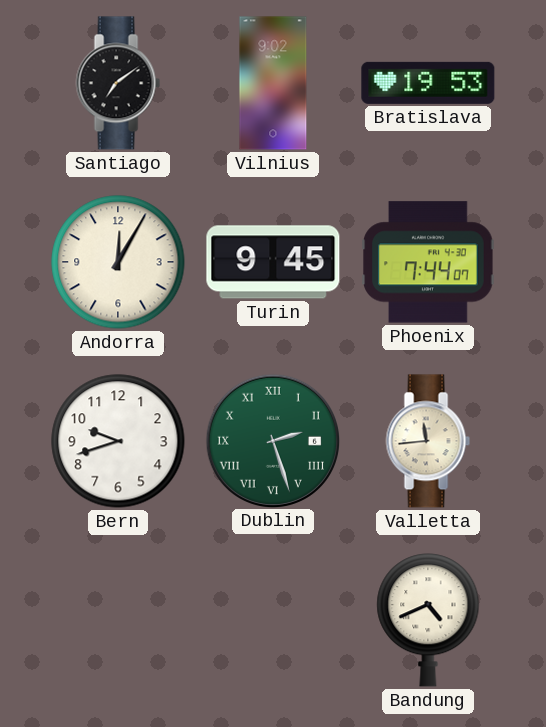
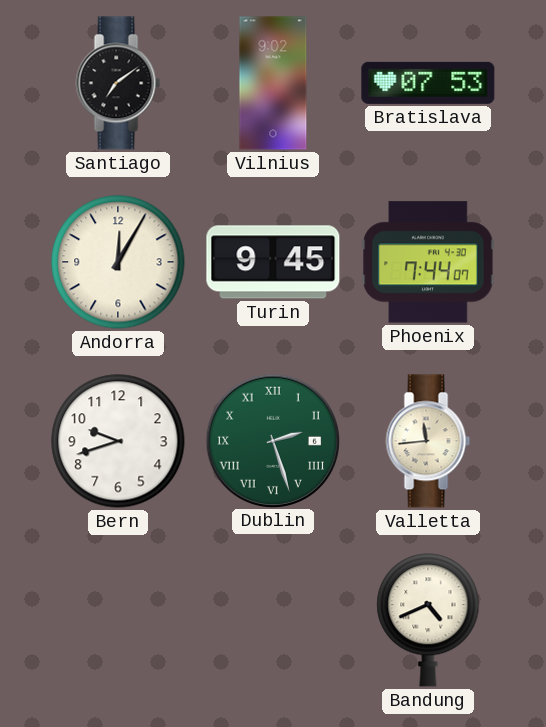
Bratislava: 19:53 -> 07:53
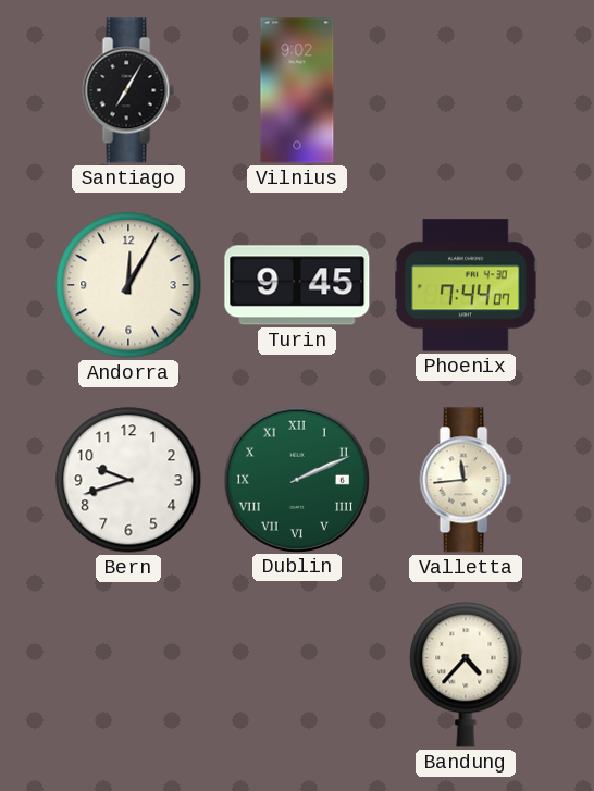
Santiago: 7:09 -> 7:05
Bratislava: 07:53 -> none
Dublin: 2:27 -> 2:11
Bandung: 4:41 -> 4:37
